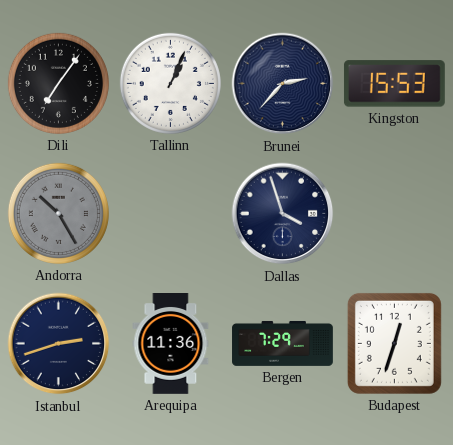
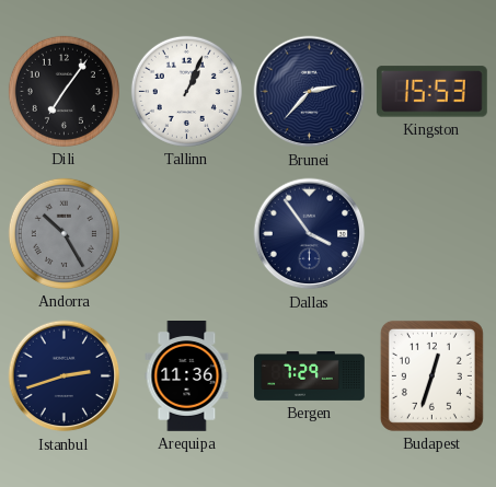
Dallas: 3:57 -> 3:54
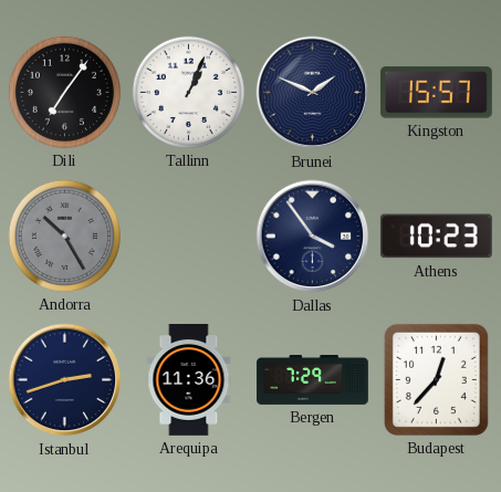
Brunei: 2:37 -> 1:49
Kingston: 15:53 -> 15:57
Athens: none -> 10:23
Budapest: 12:33 -> 12:37
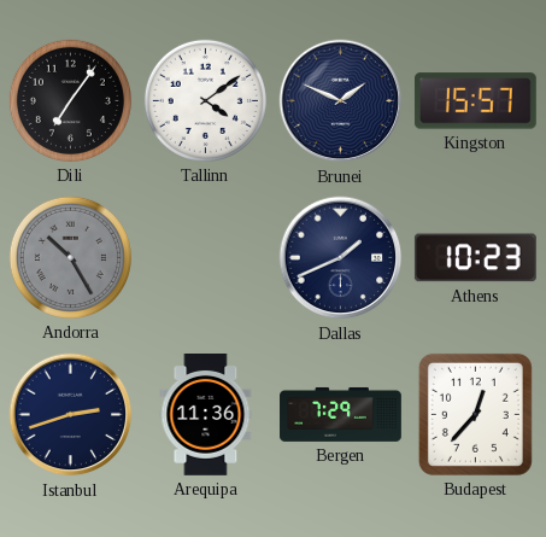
Tallinn: 1:04 -> 4:09
Dallas: 3:54 -> 1:41
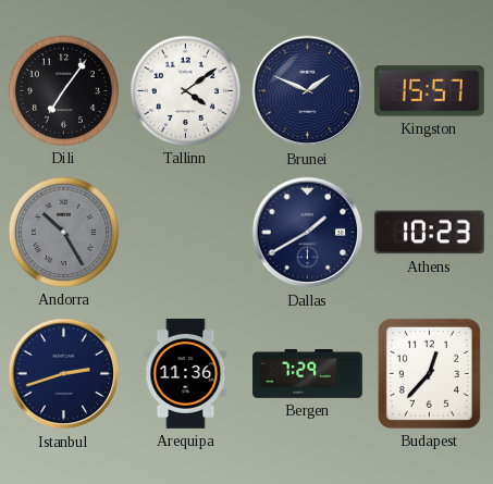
Dallas: 1:41 -> 1:40
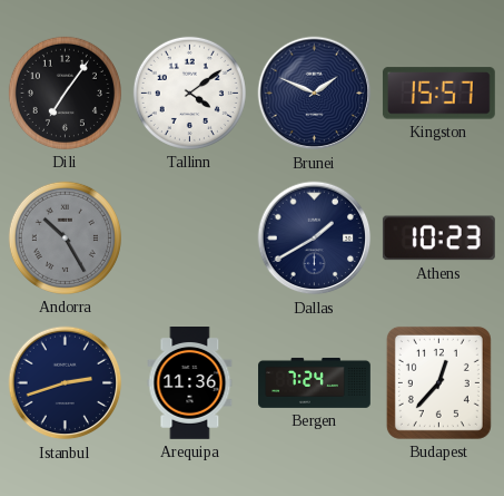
Bergen: 7:29 -> 7:24
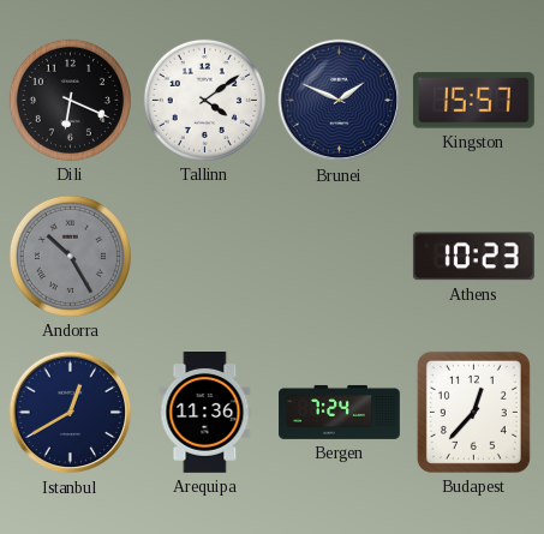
Dili: 7:06 -> 6:19
Dallas: 1:40 -> none
Istanbul: 2:42 -> 12:40
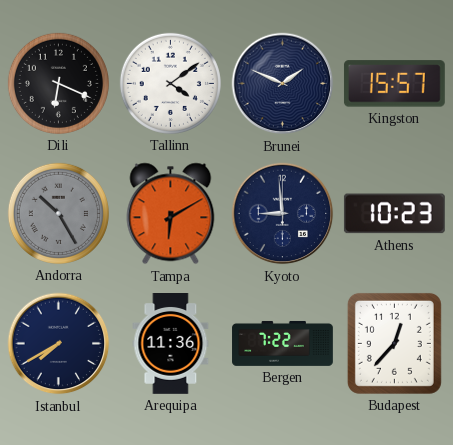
Tampa: none -> 6:10
Kyoto: none -> 8:59
Istanbul: 12:40 -> 7:40
Bergen: 7:24 -> 7:22
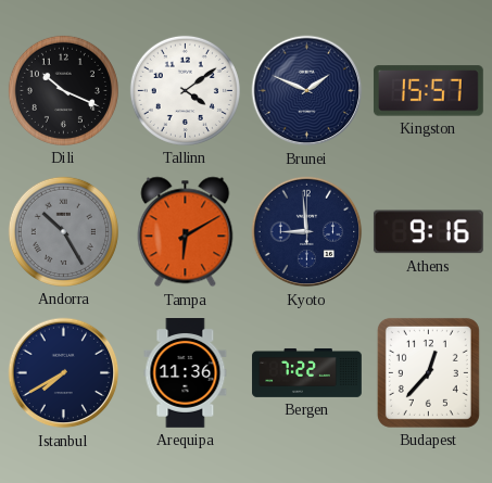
Dili: 6:19 -> 10:19
Athens: 10:23 -> 9:16
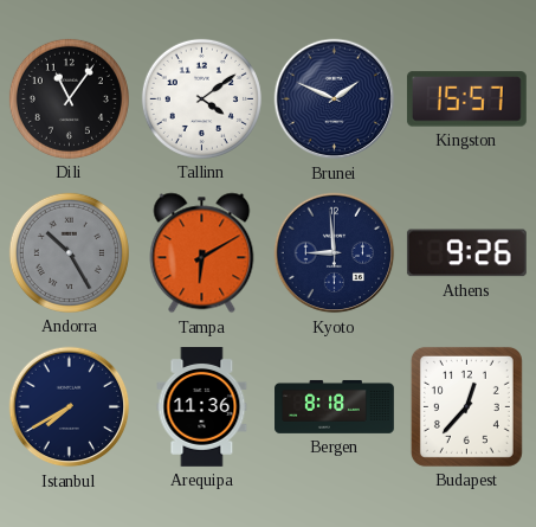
Dili: 10:19 -> 11:06
Athens: 9:16 -> 9:26
Bergen: 7:22 -> 8:18
